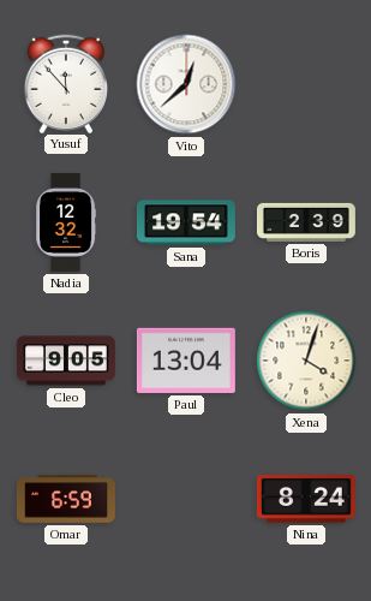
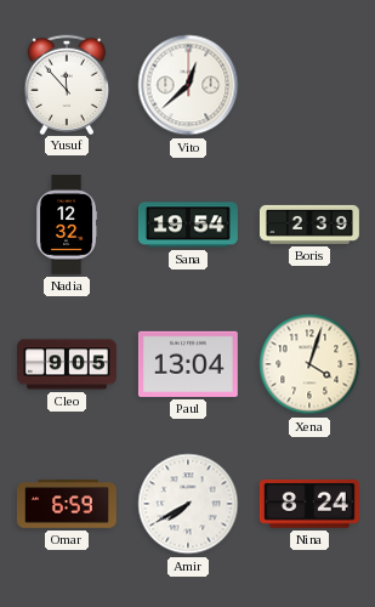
Amir: none -> 7:40
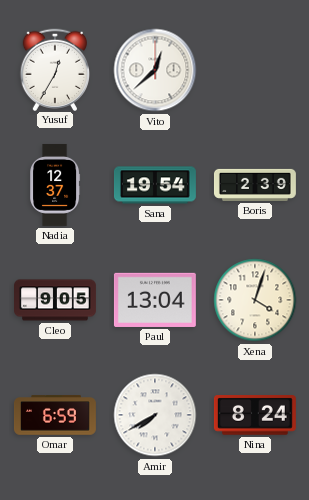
Yusuf: 11:53 -> 12:35
Nadia: 12:32 -> 12:37
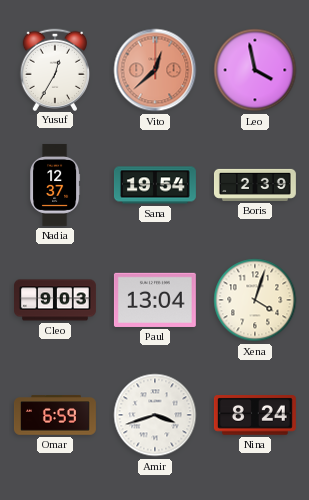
Vito dial: white -> salmon
Leo: none -> 3:58
Cleo: 9:05 -> 9:03
Amir: 7:40 -> 3:42
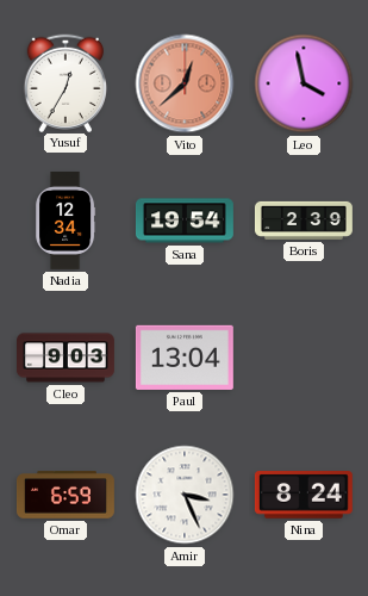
Nadia: 12:37 -> 12:34
Xena: 4:03 -> none
Amir: 3:42 -> 3:26
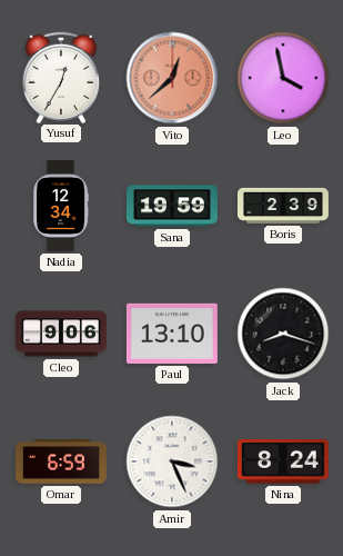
Sana: 19:54 -> 19:59
Cleo: 9:03 -> 9:06
Paul: 13:04 -> 13:10
Jack: none -> 8:18
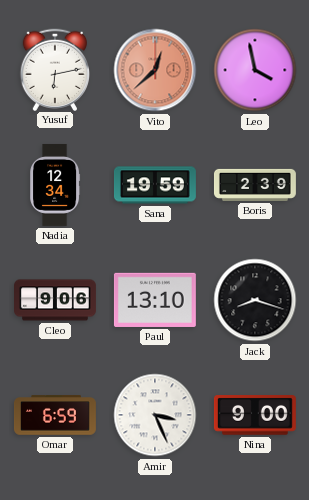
Yusuf: 12:35 -> 6:13
Nina: 8:24 -> 9:00
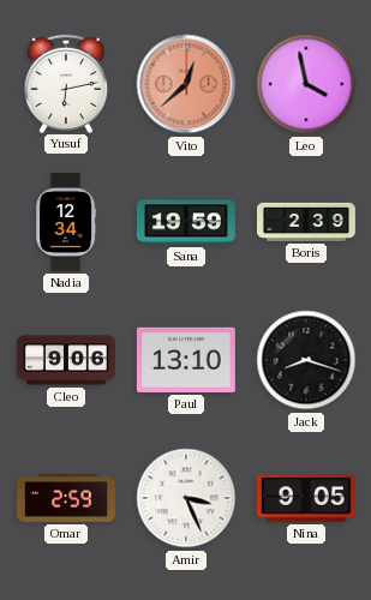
Omar: 6:59 -> 2:59
Nina: 9:00 -> 9:05
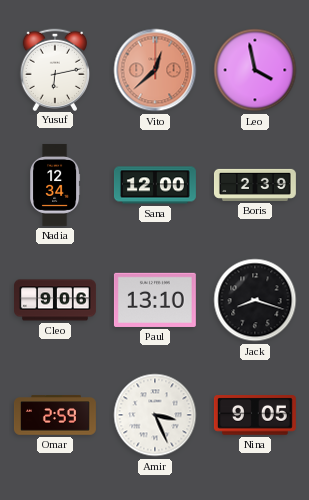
Sana: 19:59 -> 12:00
